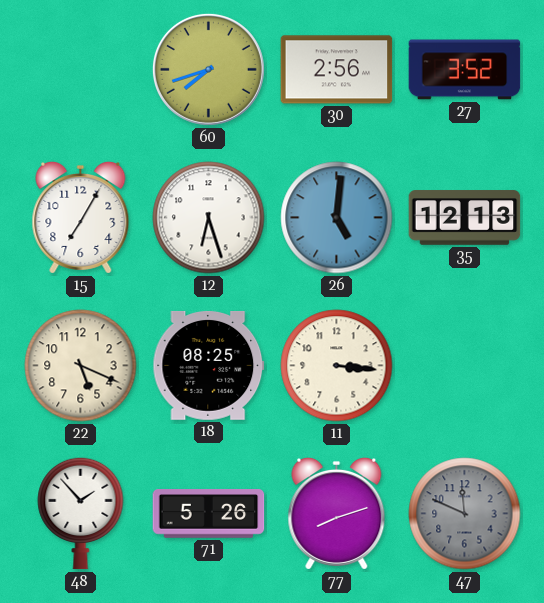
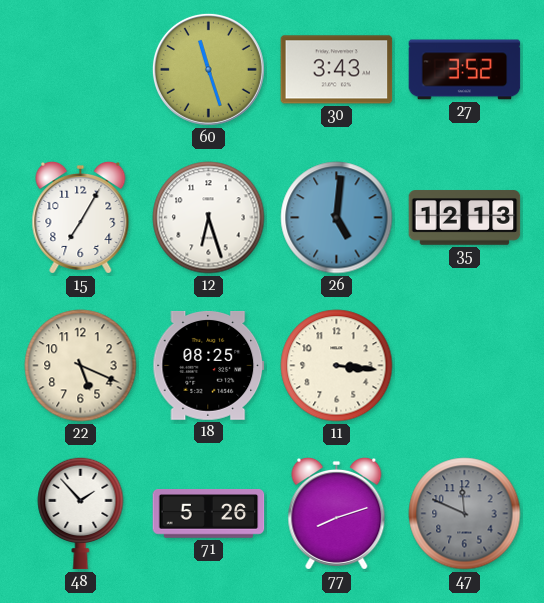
60: 7:42 -> 11:27
30: 2:56 -> 3:43
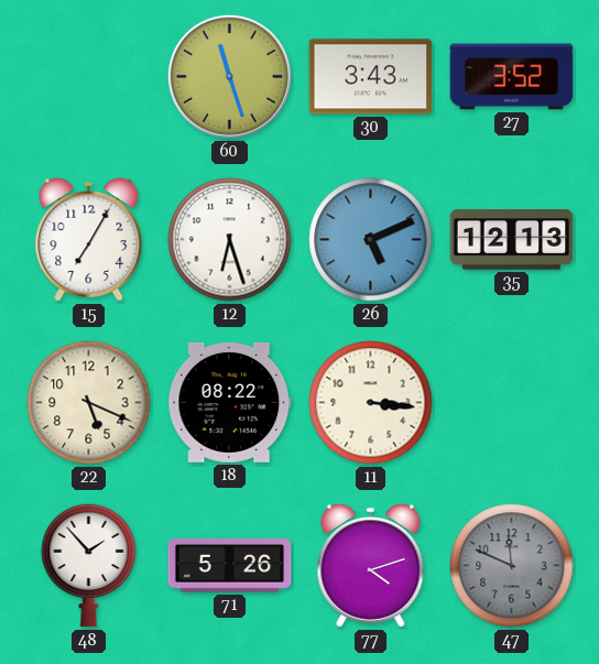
26: 5:01 -> 5:11
18: 08:25 -> 08:22
77: 8:12 -> 4:12
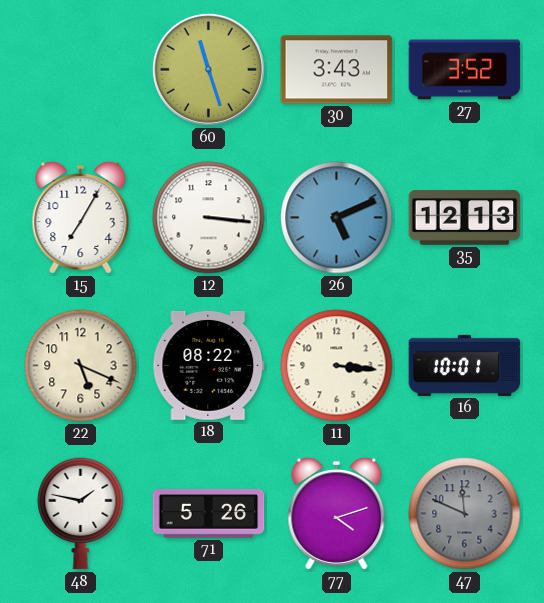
12: 6:27 -> 3:16
16: none -> 10:01
48: 1:53 -> 1:47
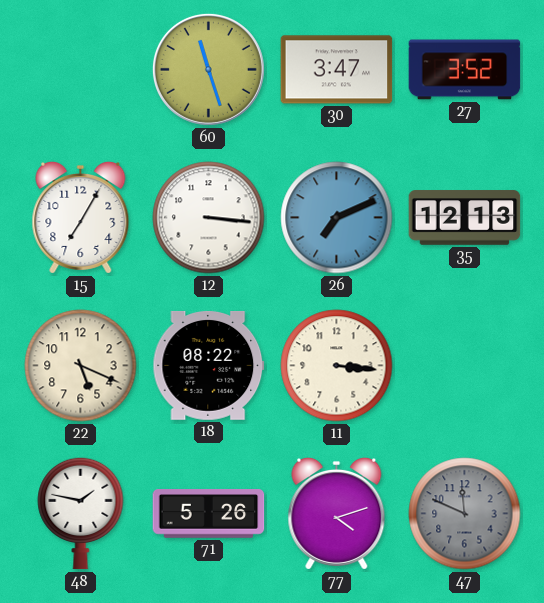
30: 3:43 -> 3:47
26: 5:11 -> 7:11
16: 10:01 -> none
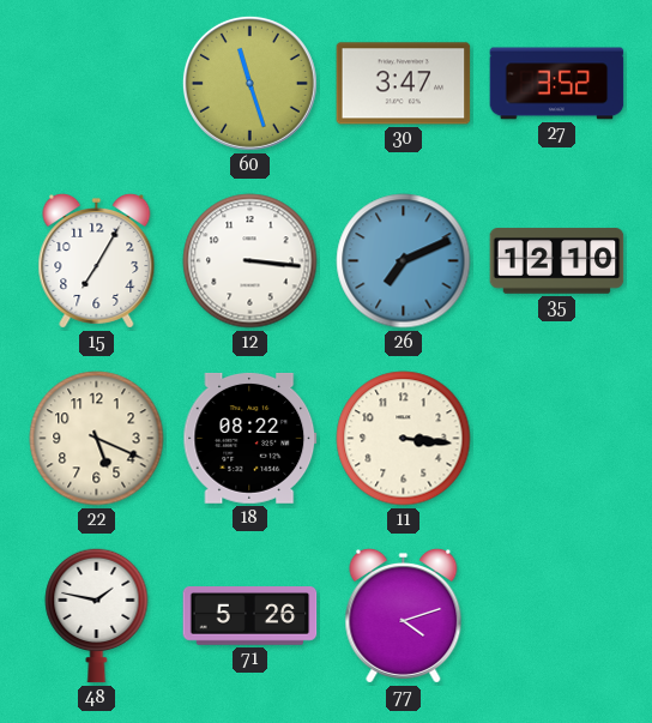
35: 12:13 -> 12:10
47: 11:49 -> none
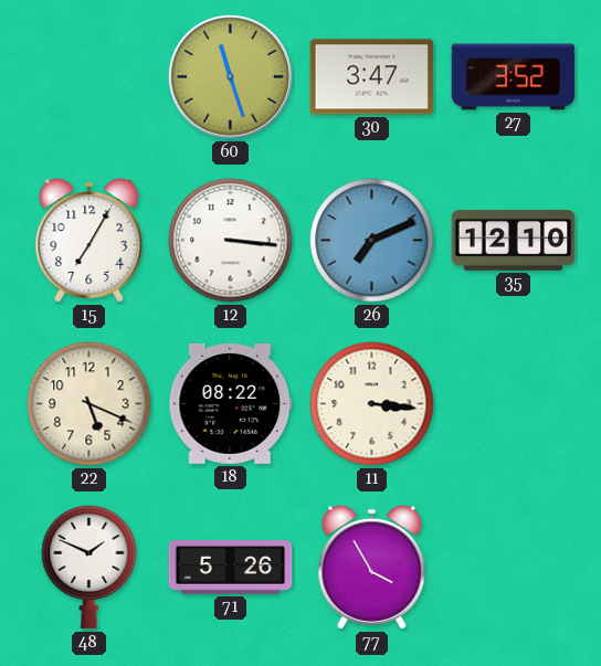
48: 1:47 -> 1:49
77: 4:12 -> 3:55
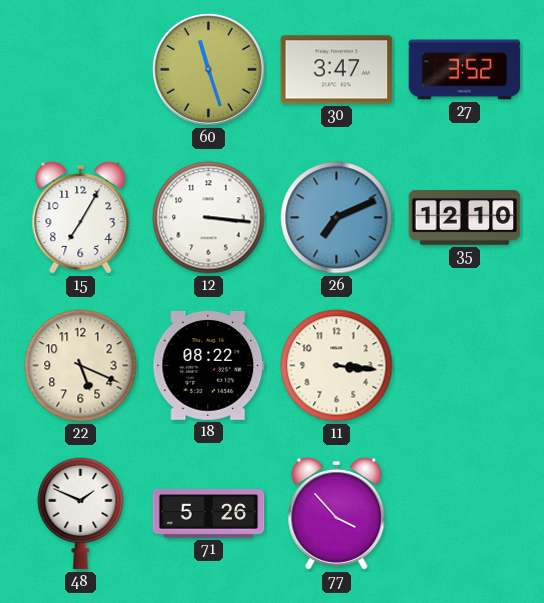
77: 3:55 -> 3:53
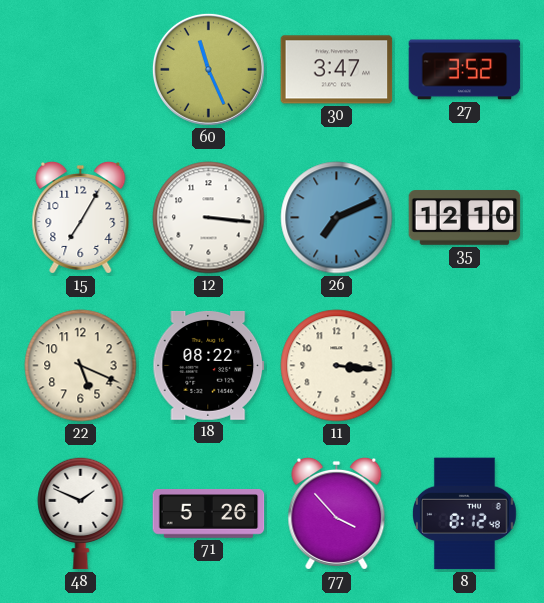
60: 11:27 -> 11:26
8: none -> 8:12
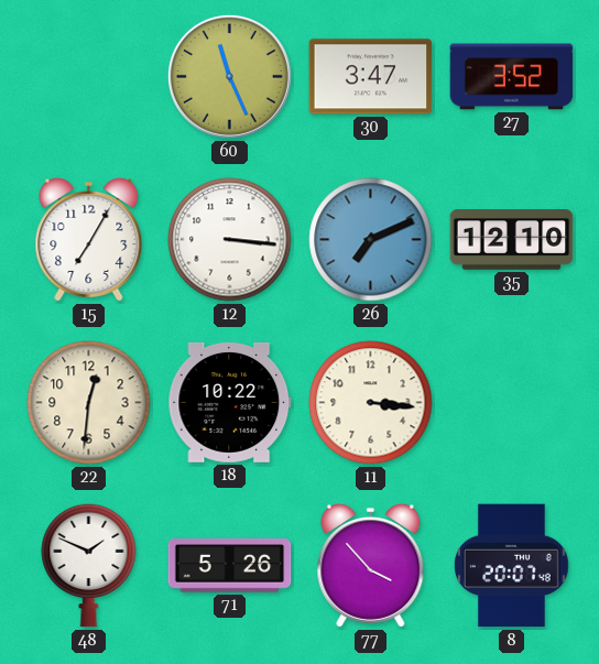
22: 5:19 -> 12:31
18: 08:22 -> 10:22
8: 8:12 -> 20:07
